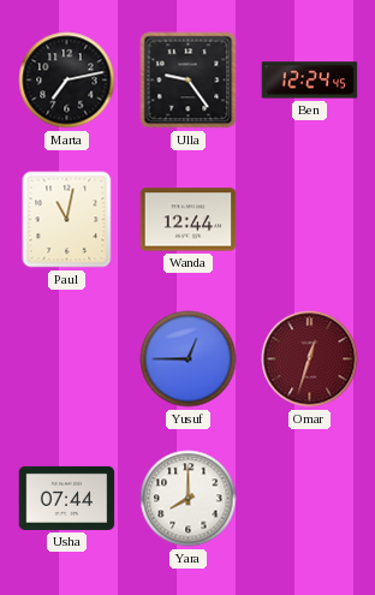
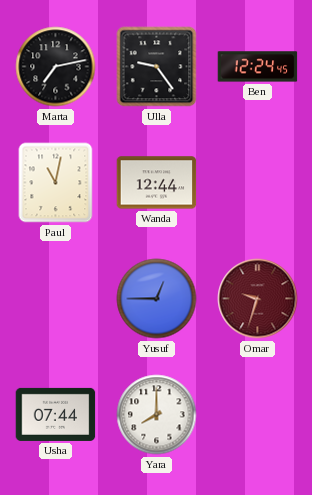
Omar: 12:33 -> 9:33
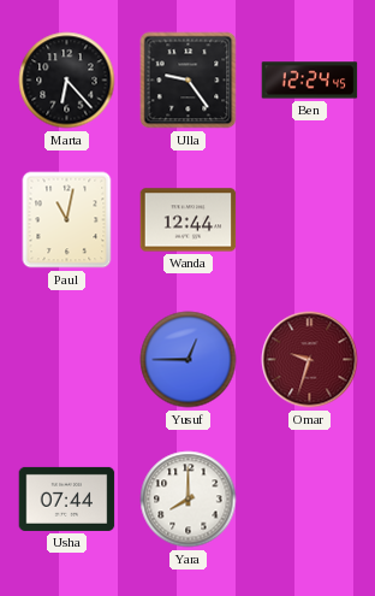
Marta: 7:13 -> 6:23
